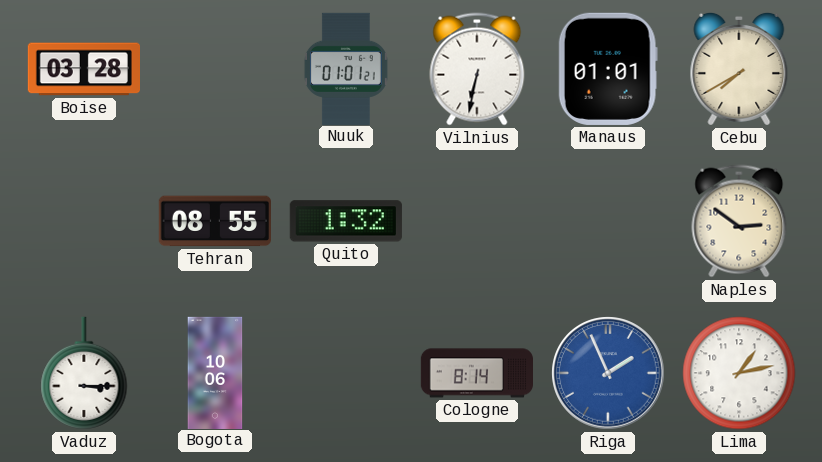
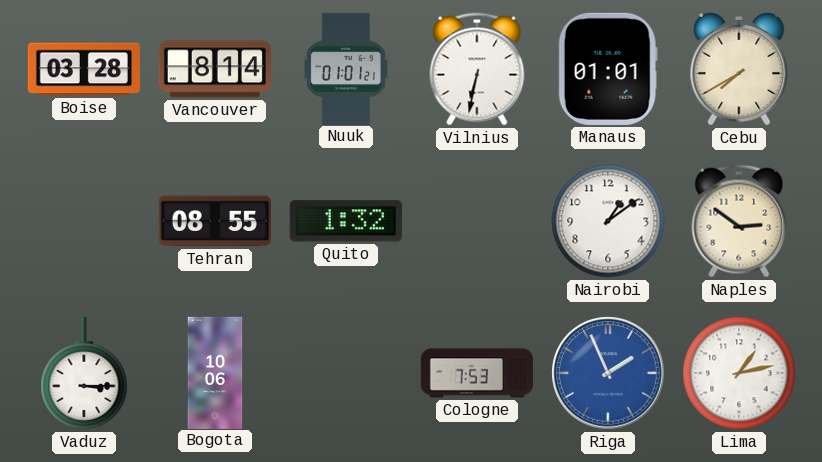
Vancouver: none -> 8:14
Nairobi: none -> 1:09
Cologne: 8:14 -> 7:53
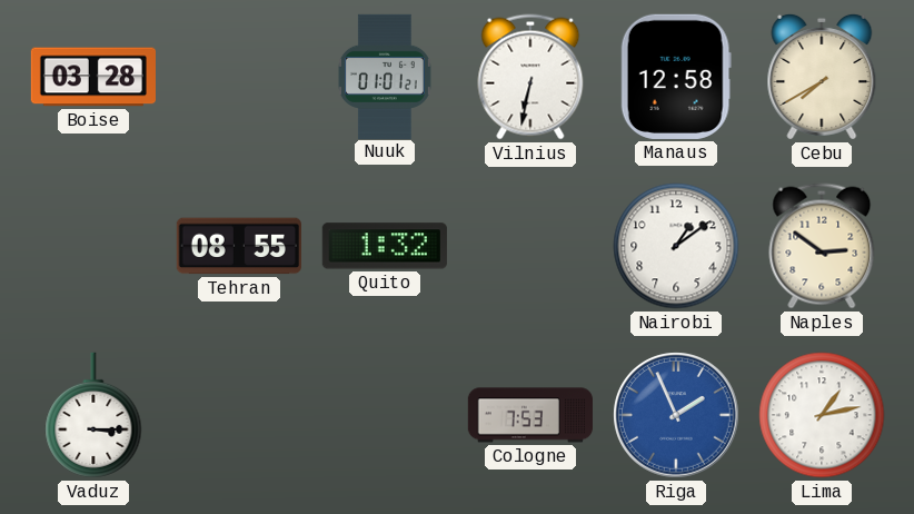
Vancouver: 8:14 -> none
Manaus: 01:01 -> 12:58
Bogota: 10:06 -> none
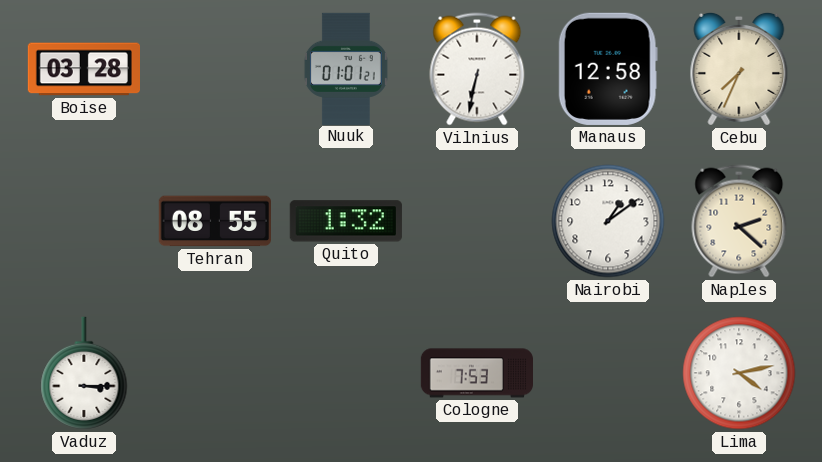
Cebu: 7:40 -> 7:34
Naples: 2:51 -> 2:22
Riga: 1:56 -> none
Lima: 1:13 -> 4:13
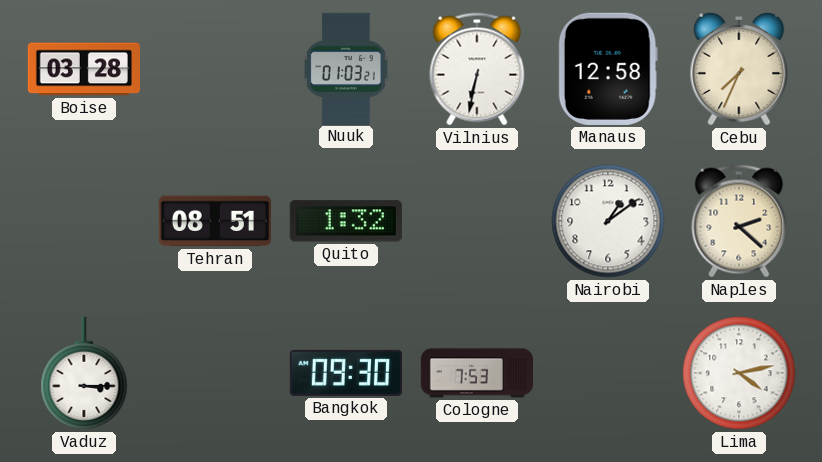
Nuuk: 01:01 -> 01:03
Tehran: 08:55 -> 08:51
Bangkok: none -> 09:30
